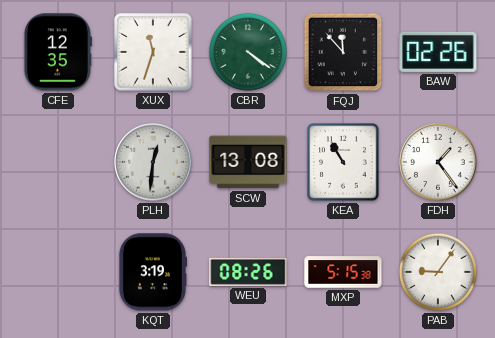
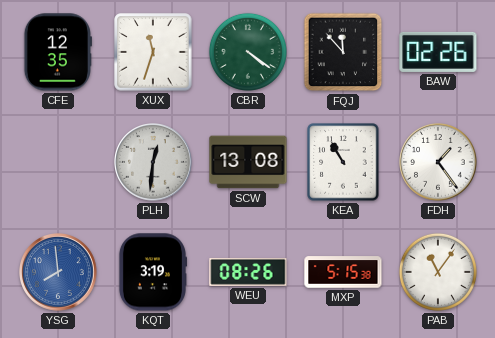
YSG: none -> 7:59
PAB: 9:06 -> 11:06
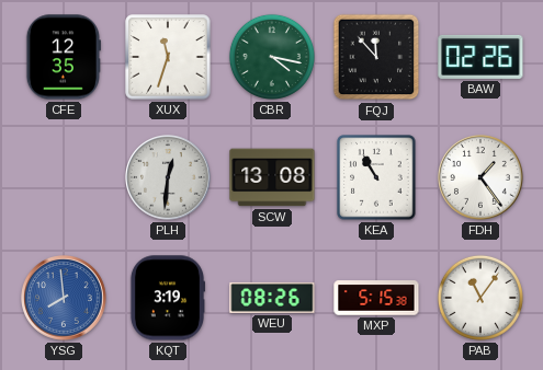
CBR: 4:21 -> 4:17
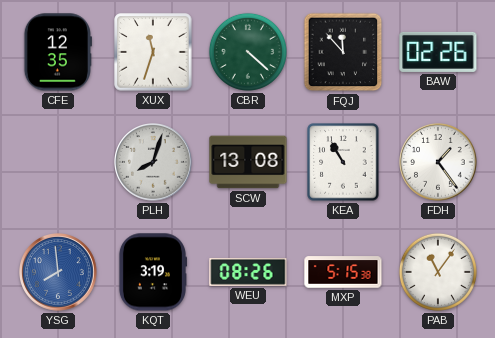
CBR: 4:17 -> 4:22
PLH: 12:31 -> 8:03
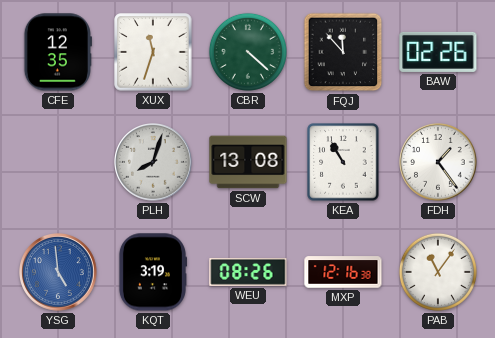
YSG: 7:59 -> 4:59
MXP: 5:15 -> 12:16
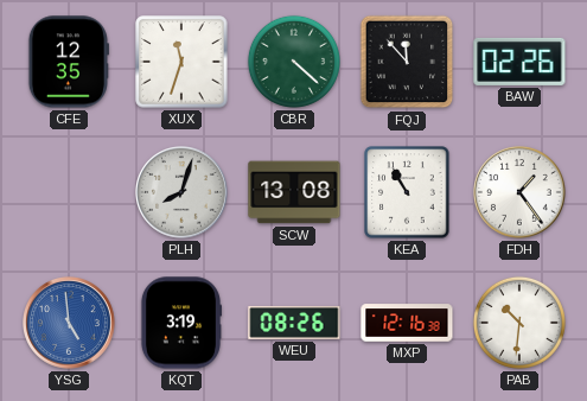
PAB: 11:06 -> 10:31
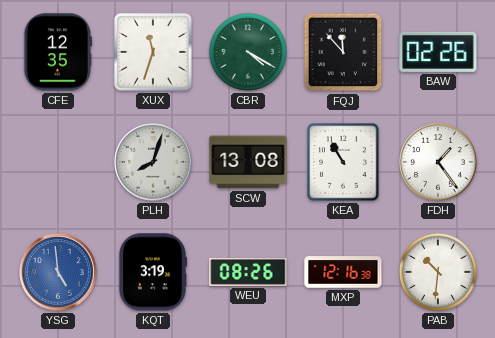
CBR: 4:22 -> 4:20
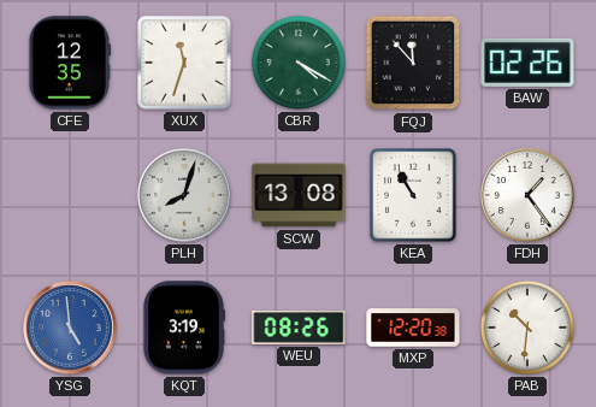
MXP: 12:16 -> 12:20
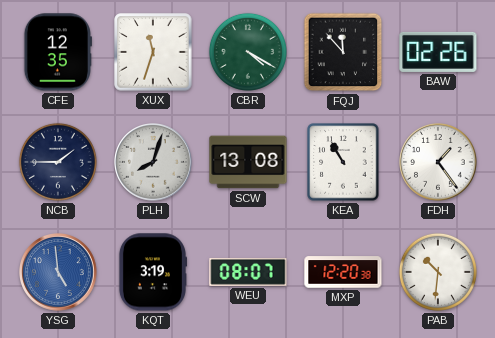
NCB: none -> 1:45
WEU: 08:26 -> 08:07
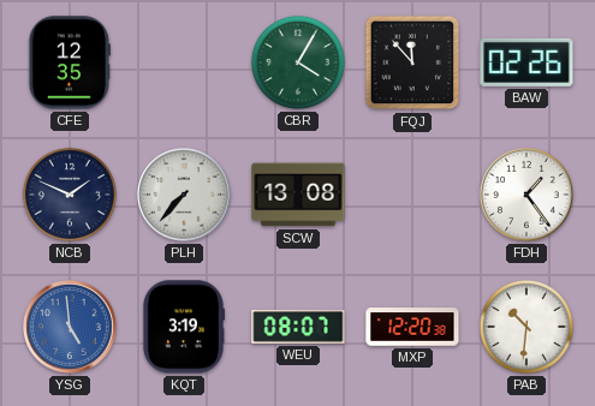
XUX: 11:33 -> none
CBR: 4:20 -> 4:05
NCB: 1:45 -> 1:49
PLH: 8:03 -> 7:37
KEA: 10:55 -> none
